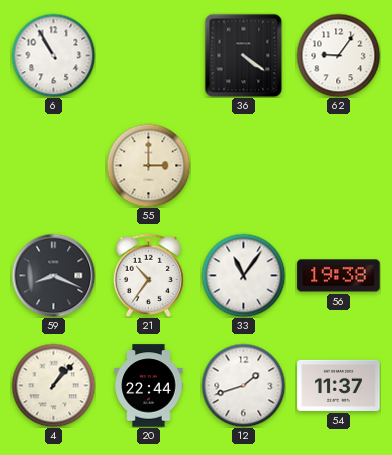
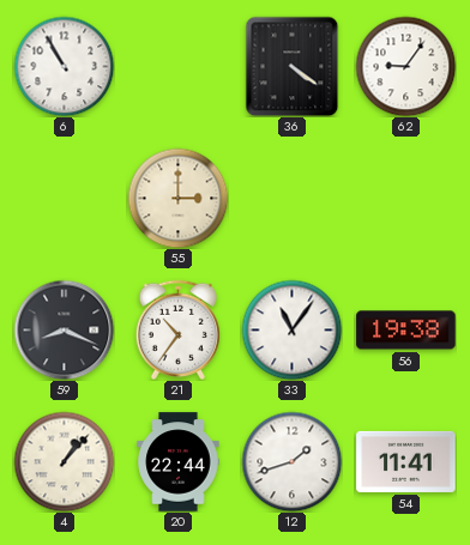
54: 11:37 -> 11:41
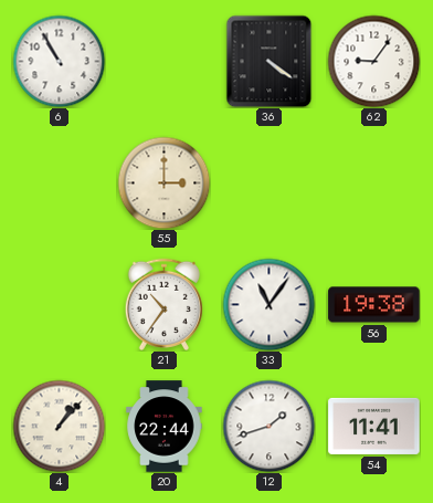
59: 8:19 -> none
